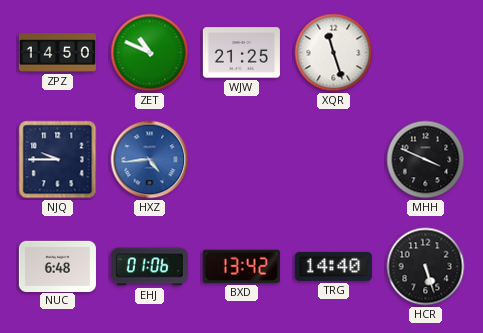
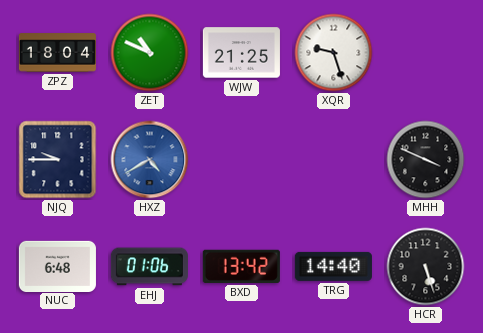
ZPZ: 14:50 -> 18:04
XQR: 11:27 -> 9:27
HXZ: 4:44 -> 4:40
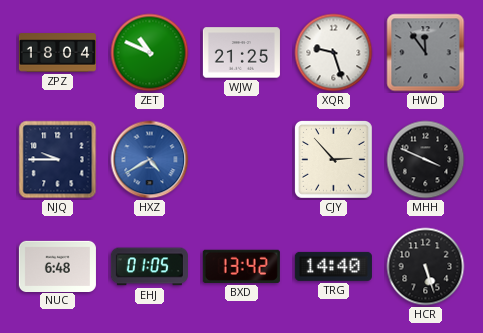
HWD: none -> 11:54
CJY: none -> 2:53
EHJ: 01:06 -> 01:05
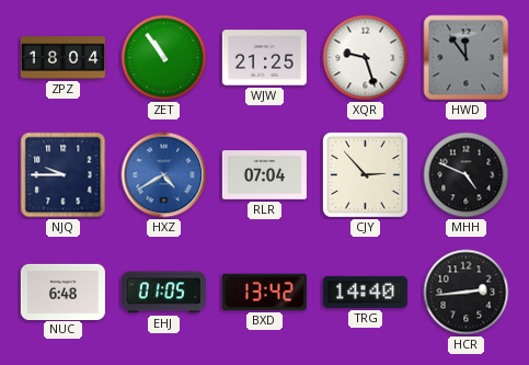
ZET: 10:49 -> 10:54
RLR: none -> 07:04
MHH: 3:49 -> 4:49
HCR: 5:27 -> 2:44
